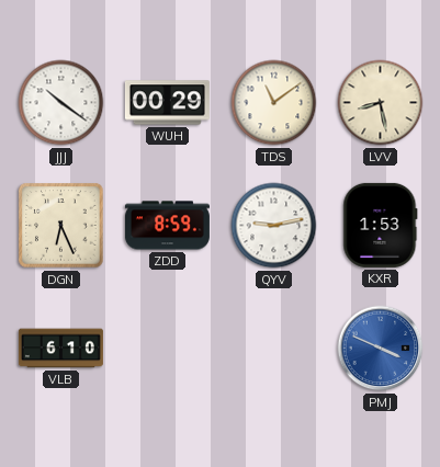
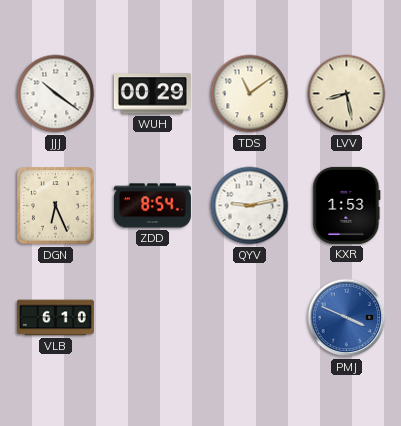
ZDD: 8:59 -> 8:54
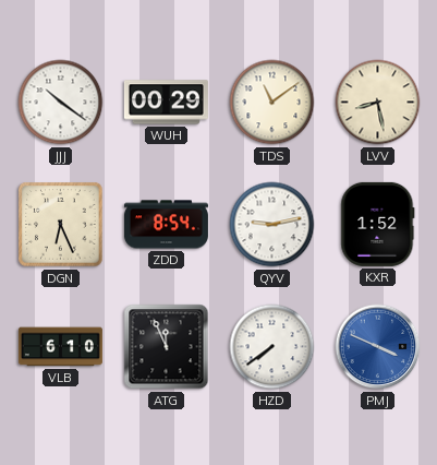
KXR: 1:53 -> 1:52
ATG: none -> 11:56
HZD: none -> 7:39
